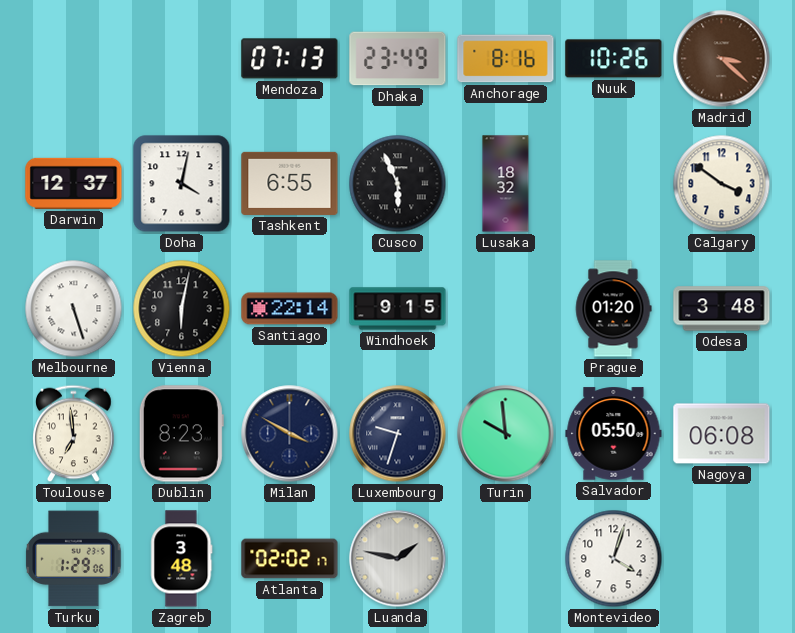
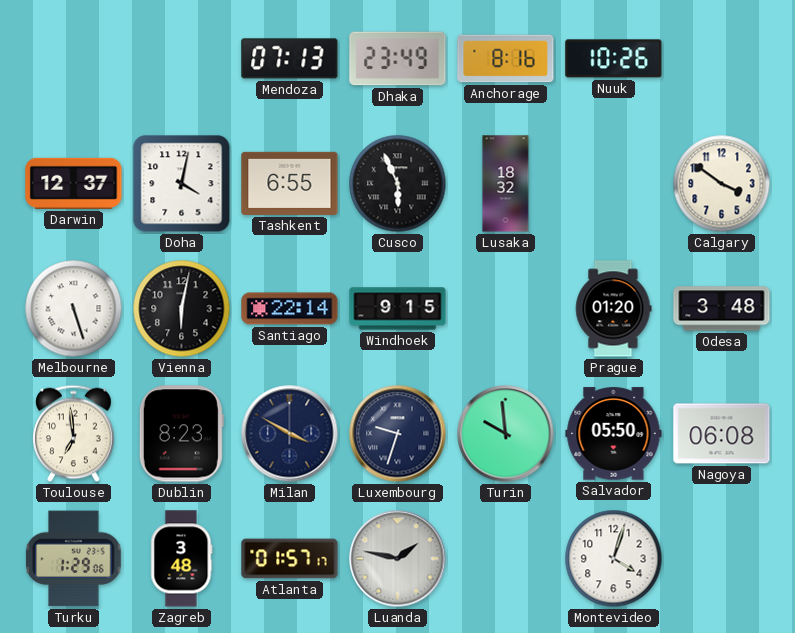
Madrid: 3:22 -> none
Atlanta: 02:02 -> 01:57
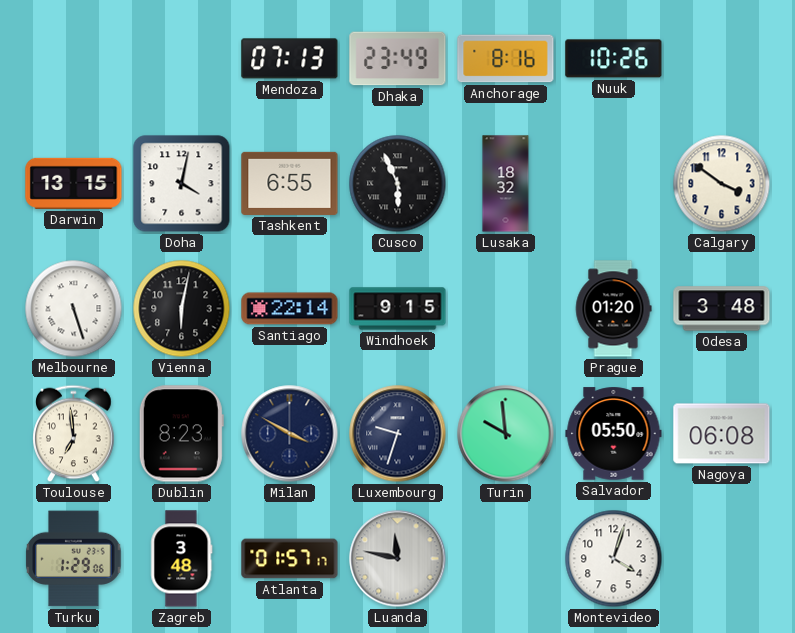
Darwin: 12:37 -> 13:15
Luanda: 1:47 -> 11:47
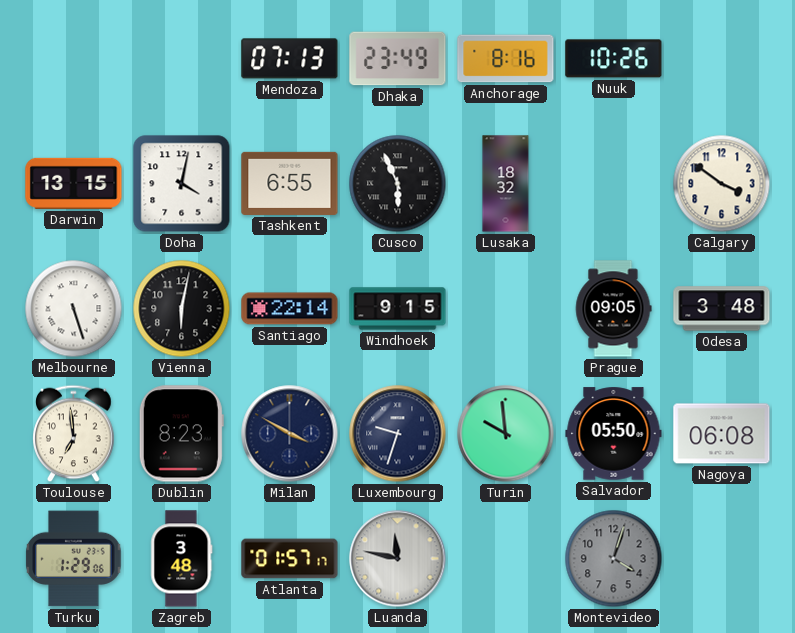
Prague: 01:20 -> 09:05
Montevideo dial: white -> grey
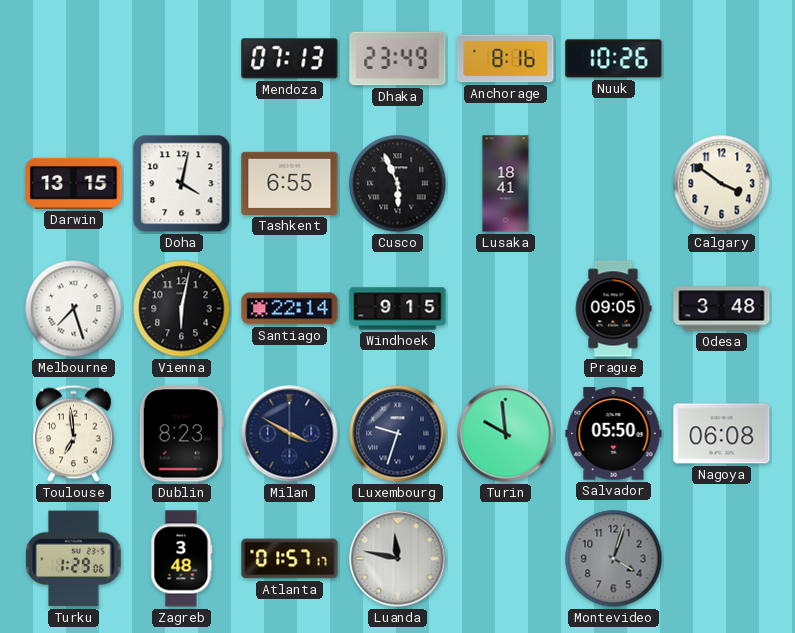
Lusaka: 18:32 -> 18:41
Melbourne: 5:27 -> 7:27
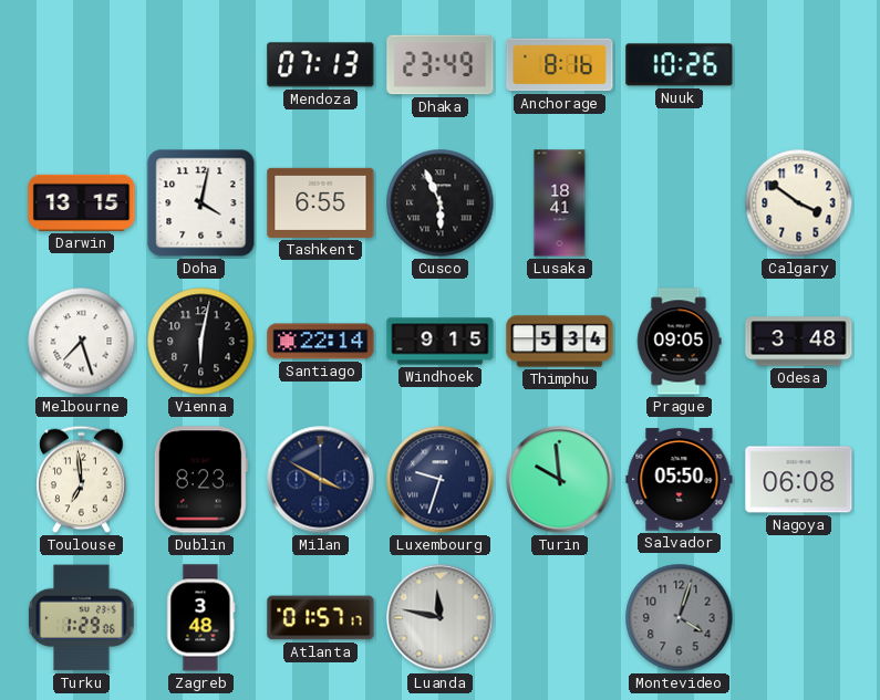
Thimphu: none -> 5:34
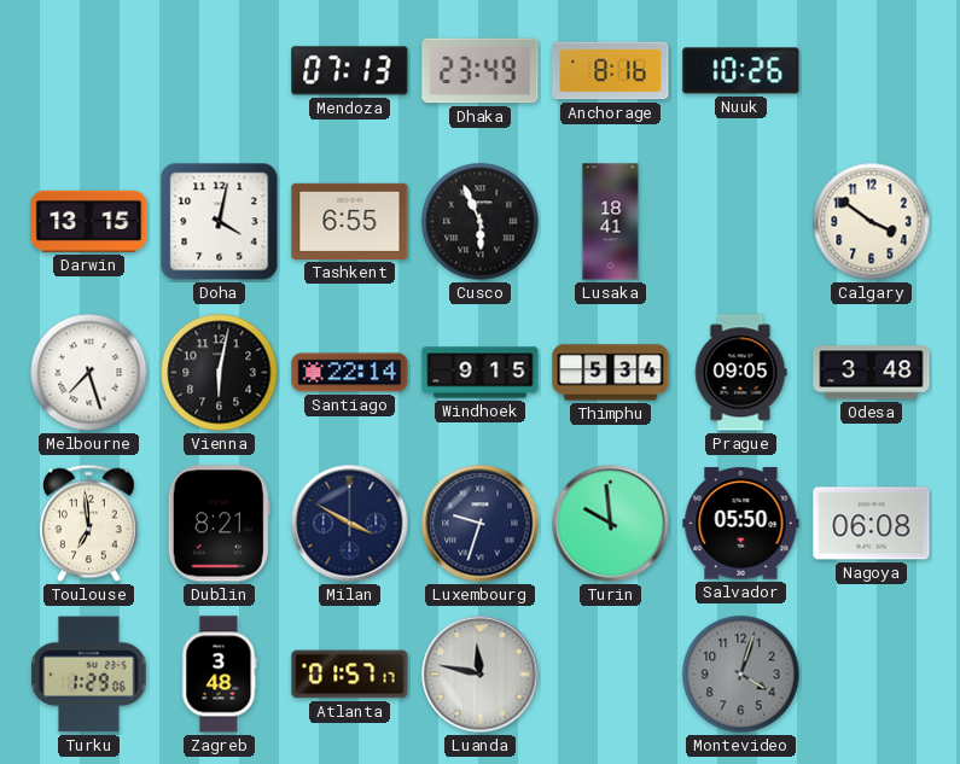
Dublin: 8:23 -> 8:21
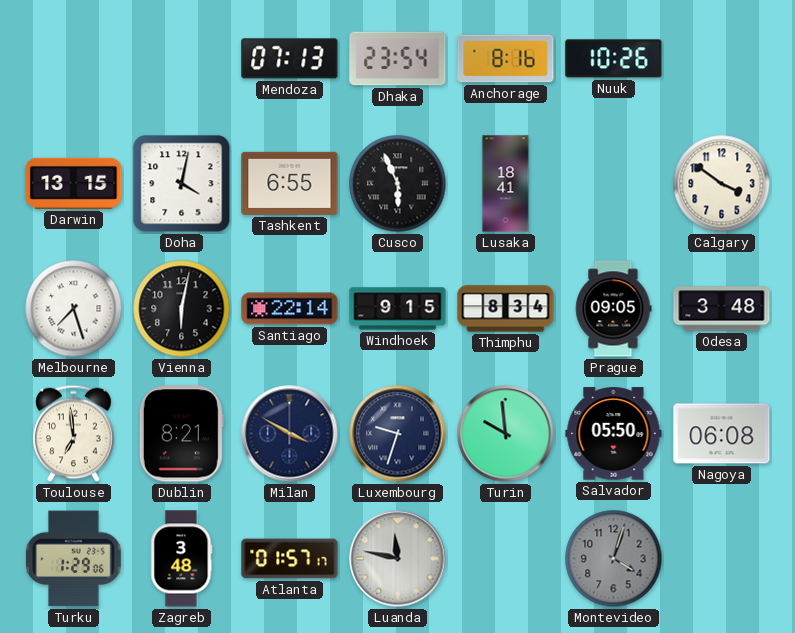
Dhaka: 23:49 -> 23:54
Thimphu: 5:34 -> 8:34
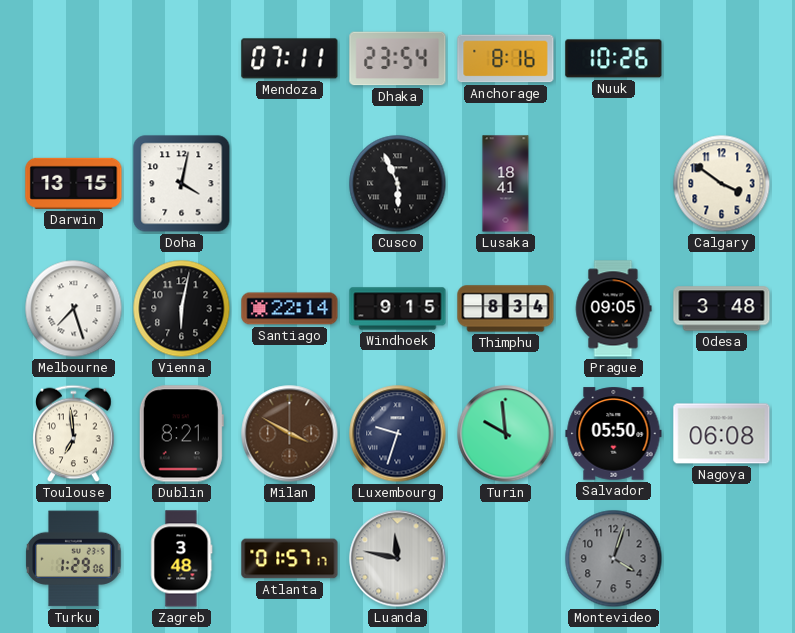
Mendoza: 07:13 -> 07:11
Tashkent: 6:55 -> none
Milan dial: navy -> brown
